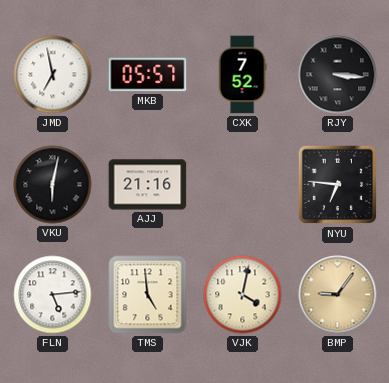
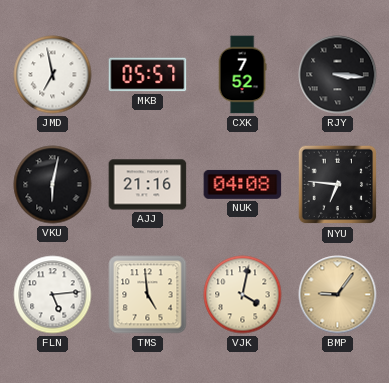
NUK: none -> 04:08
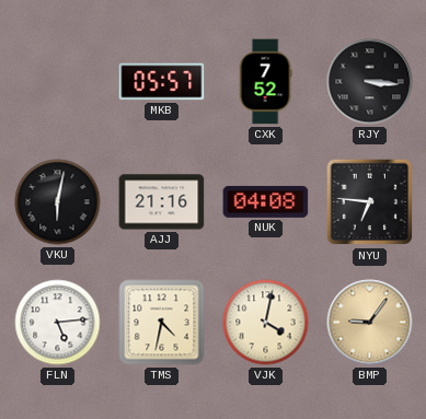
JMD: 6:58 -> none
TMS: 4:59 -> 4:32
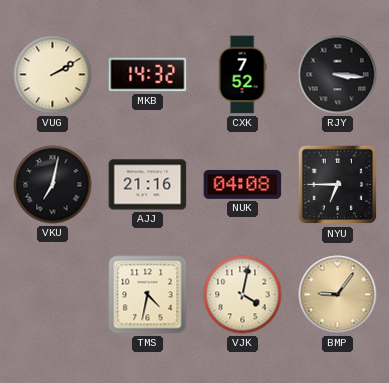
VUG: none -> 2:10
MKB: 05:57 -> 14:32
VKU: 6:02 -> 7:02
NYU: 6:46 -> 6:45
FLN: 5:14 -> none
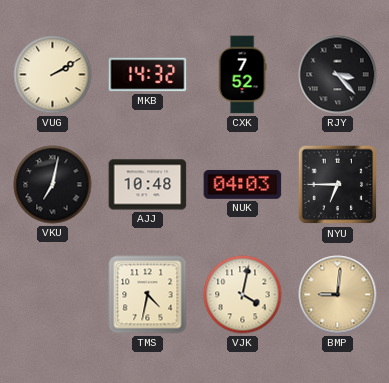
RJY: 3:16 -> 3:23
AJJ: 21:16 -> 10:48
NUK: 04:08 -> 04:03
BMP: 9:06 -> 9:01
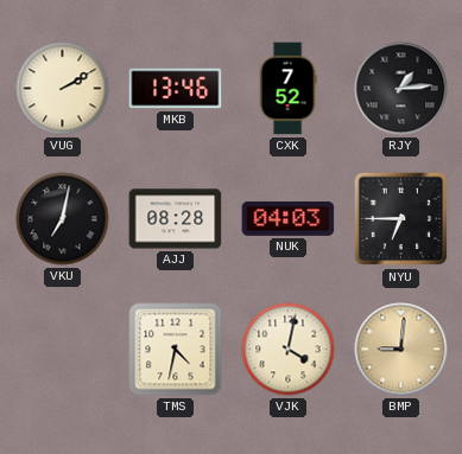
MKB: 14:32 -> 13:46
RJY: 3:23 -> 1:14
AJJ: 10:48 -> 08:28
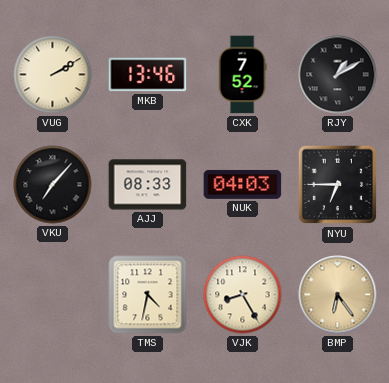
RJY: 1:14 -> 1:10
VKU: 7:02 -> 7:07
AJJ: 08:28 -> 08:33
VJK: 4:02 -> 8:25
BMP: 9:01 -> 6:24
